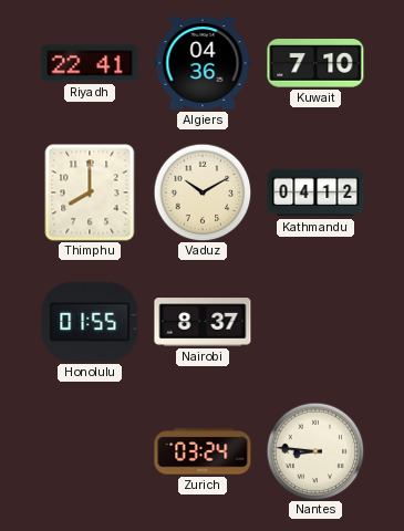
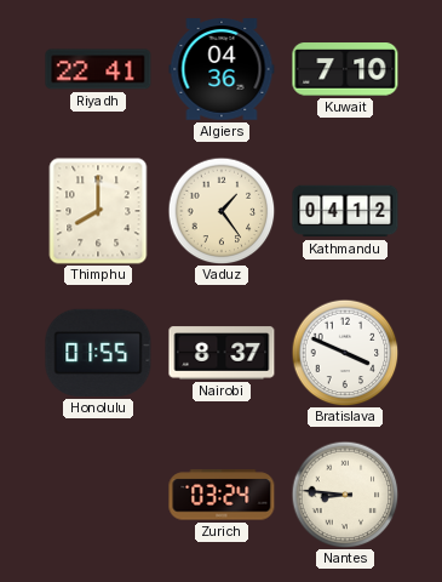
Vaduz: 10:10 -> 1:24
Bratislava: none -> 3:49
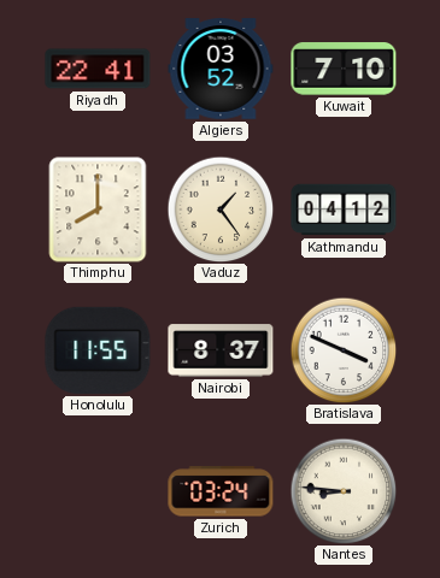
Algiers: 04:36 -> 03:52
Honolulu: 01:55 -> 11:55
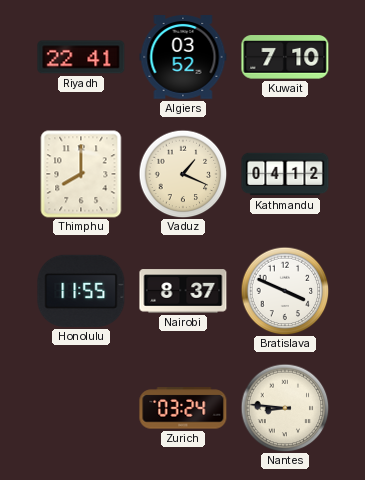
Vaduz: 1:24 -> 1:19
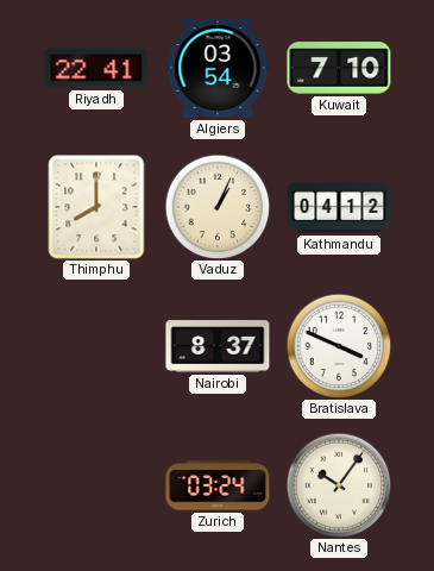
Algiers: 03:52 -> 03:54
Vaduz: 1:19 -> 1:04
Honolulu: 11:55 -> none
Nantes: 8:46 -> 10:06
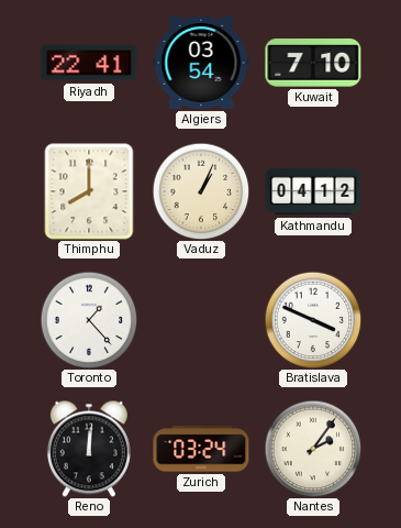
Toronto: none -> 1:23
Nairobi: 8:37 -> none
Reno: none -> 12:01
Nantes: 10:06 -> 2:06
